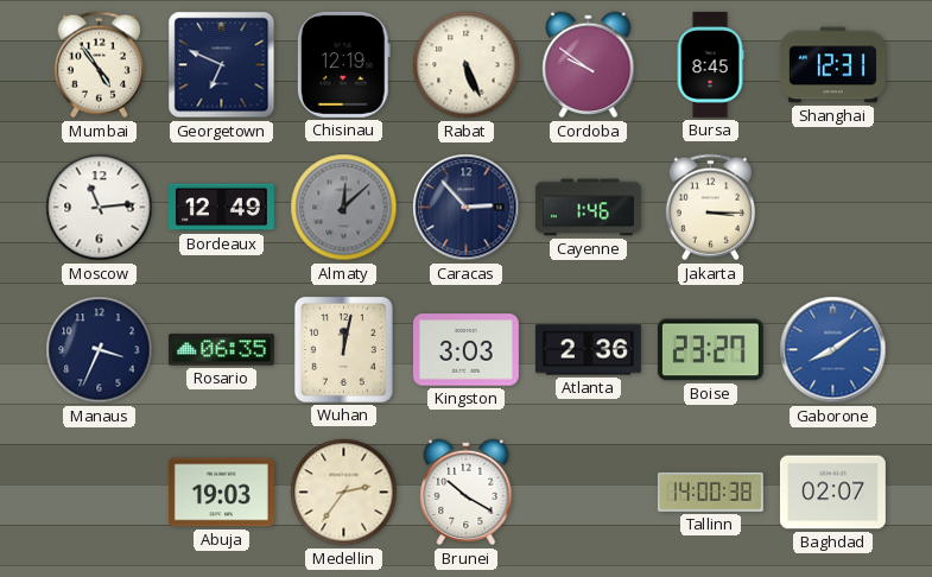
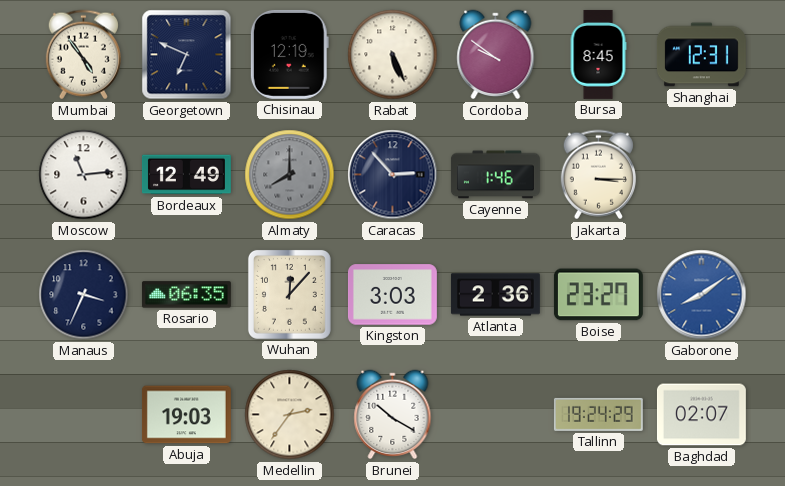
Almaty: 12:08 -> 8:00
Wuhan: 12:02 -> 12:07
Tallinn: 14:00 -> 19:24
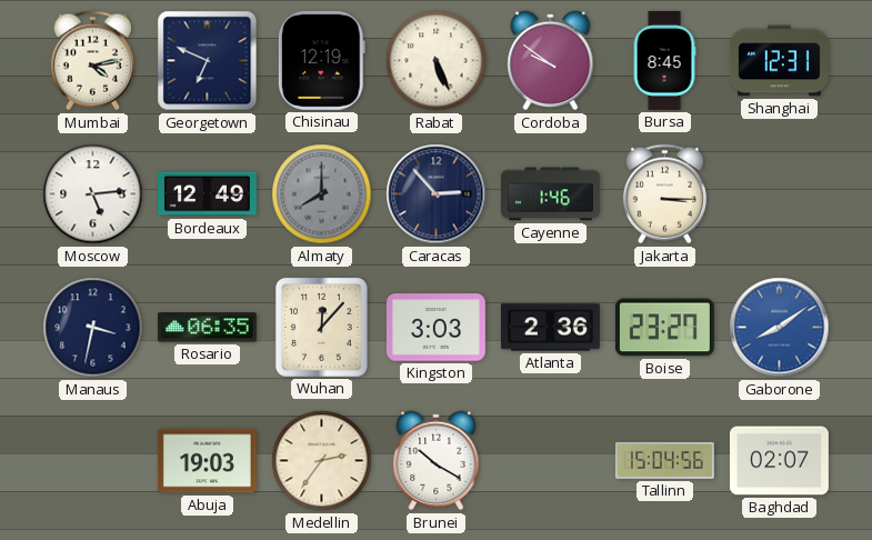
Mumbai: 4:54 -> 4:13
Moscow: 11:14 -> 5:14
Manaus: 3:34 -> 3:32
Tallinn: 19:24 -> 15:04
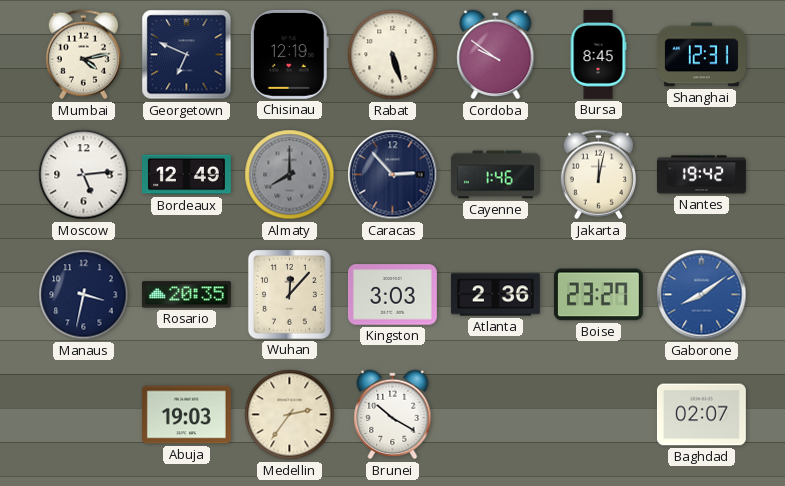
Rabat: 5:26 -> 5:27
Jakarta: 3:15 -> 12:02
Nantes: none -> 19:42
Rosario: 06:35 -> 20:35
Tallinn: 15:04 -> none
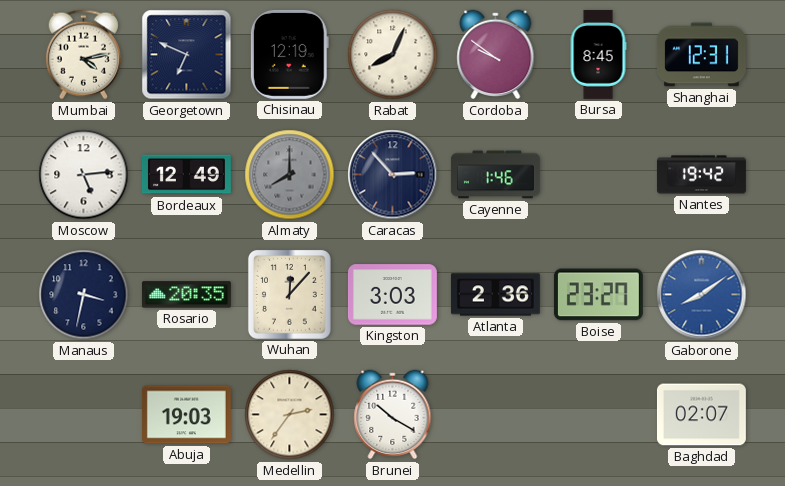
Rabat: 5:27 -> 8:04
Jakarta: 12:02 -> none
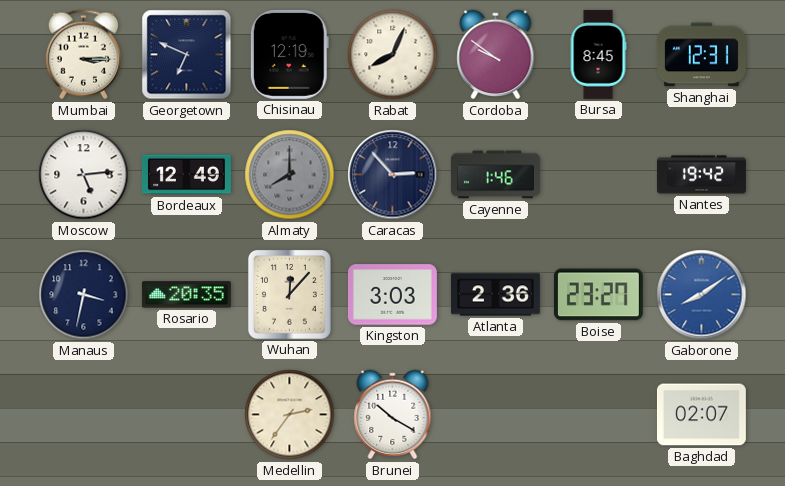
Mumbai: 4:13 -> 3:15
Abuja: 19:03 -> none
